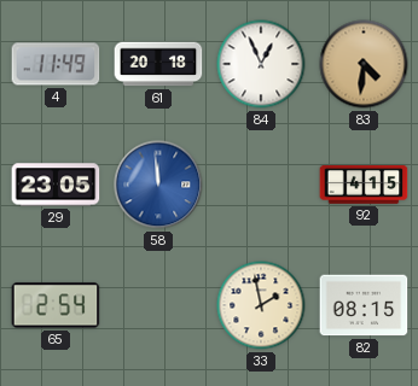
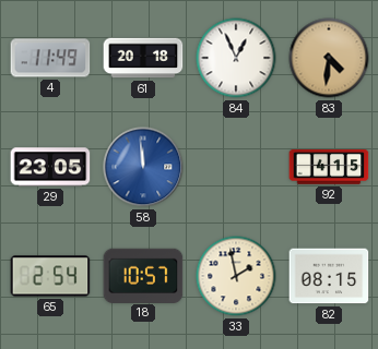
18: none -> 10:57
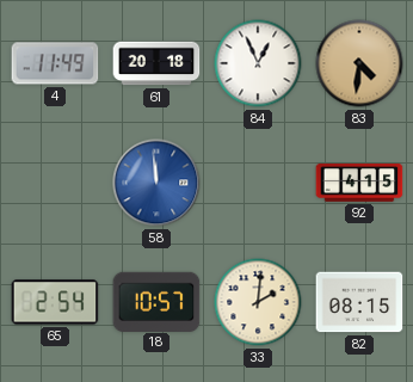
29: 23:05 -> none
33: 1:58 -> 2:01
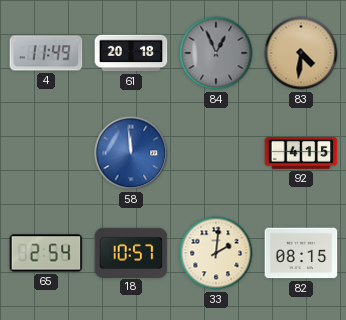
84 dial: white -> grey
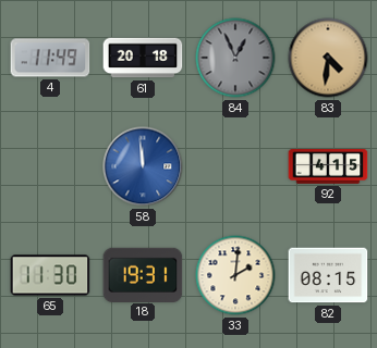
65: 2:54 -> 11:30
18: 10:57 -> 19:31
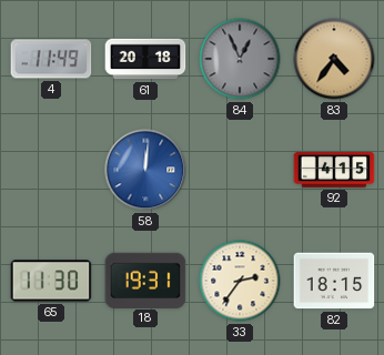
83: 4:31 -> 4:36
58: 11:59 -> 12:01
33: 2:01 -> 2:36
82: 08:15 -> 18:15
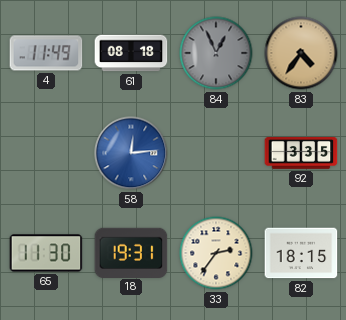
61: 20:18 -> 08:18
58: 12:01 -> 12:14
92: 4:15 -> 3:35
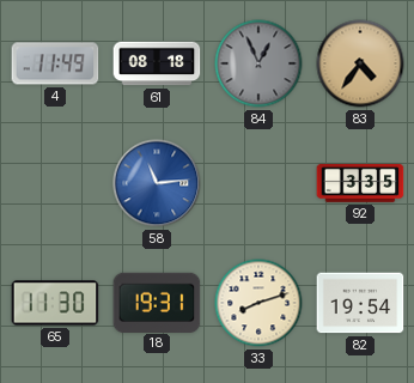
58: 12:14 -> 11:14
33: 2:36 -> 8:12
82: 18:15 -> 19:54
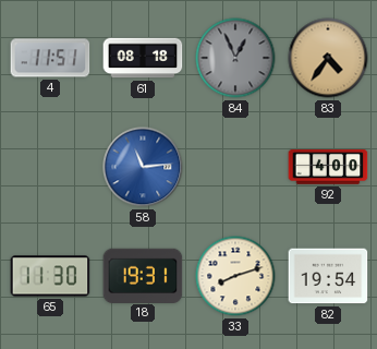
4: 11:49 -> 11:51
92: 3:35 -> 4:00
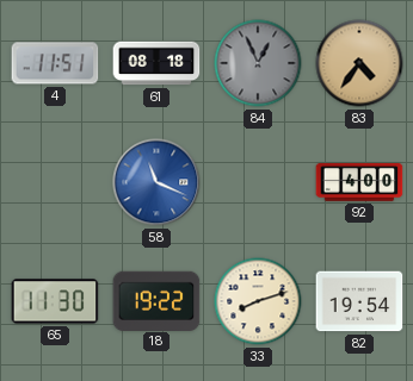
58: 11:14 -> 11:19
18: 19:31 -> 19:22
